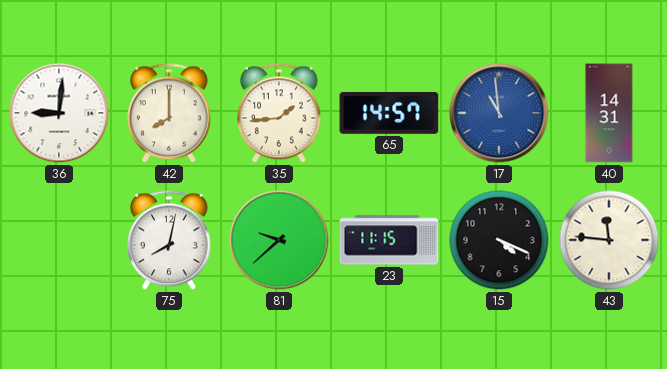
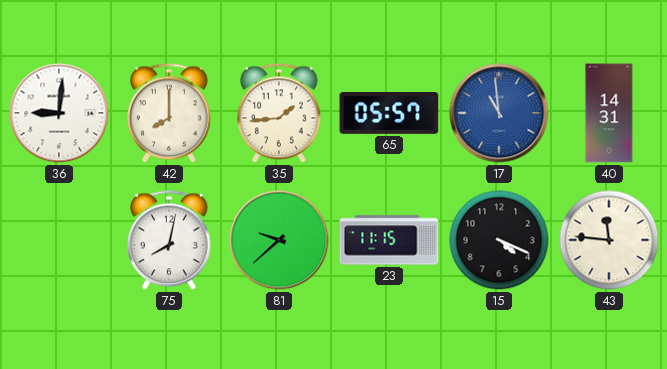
65: 14:57 -> 05:57
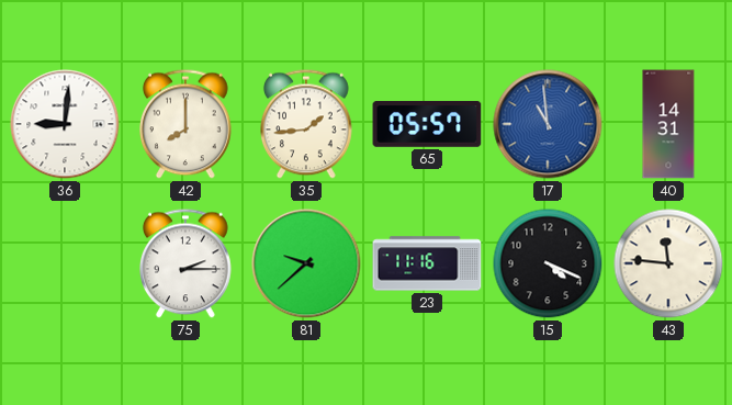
75: 8:02 -> 2:15
23: 11:15 -> 11:16
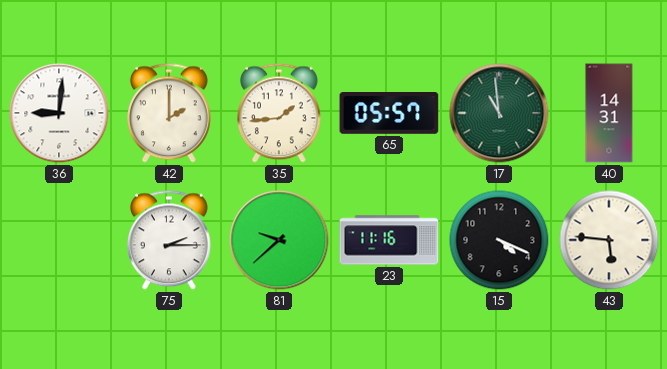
42: 8:00 -> 2:00
17 dial: blue -> green
43: 11:46 -> 5:46
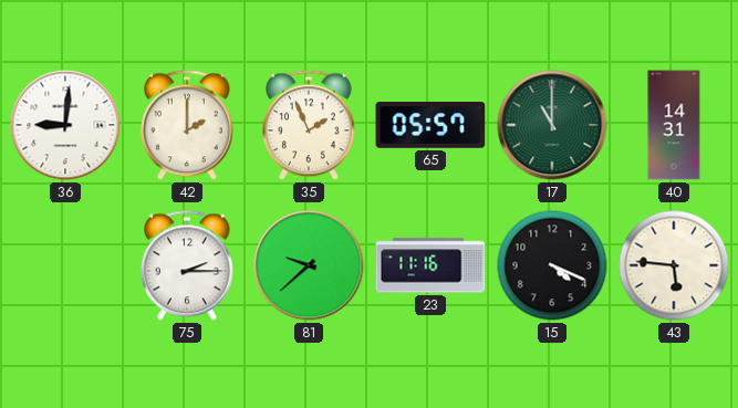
35: 1:44 -> 1:56
17: 10:59 -> 11:00
